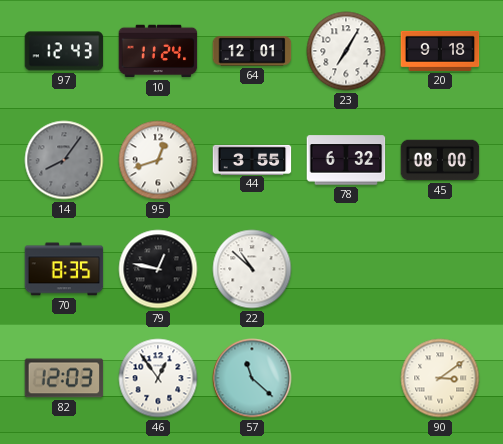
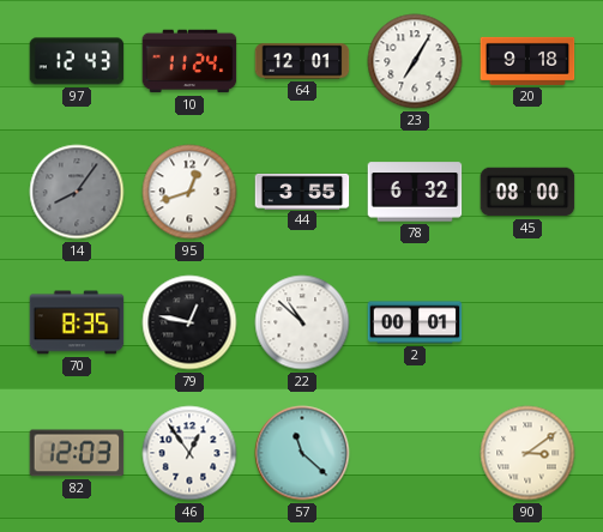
2: none -> 00:01
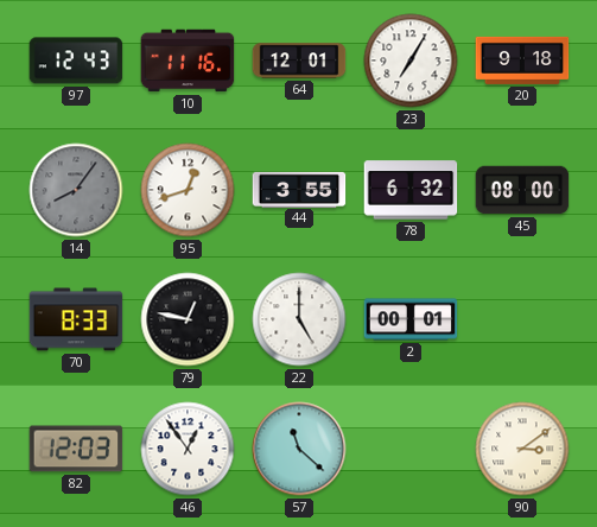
10: 11:24 -> 11:16
70: 8:35 -> 8:33
22: 10:52 -> 5:00
